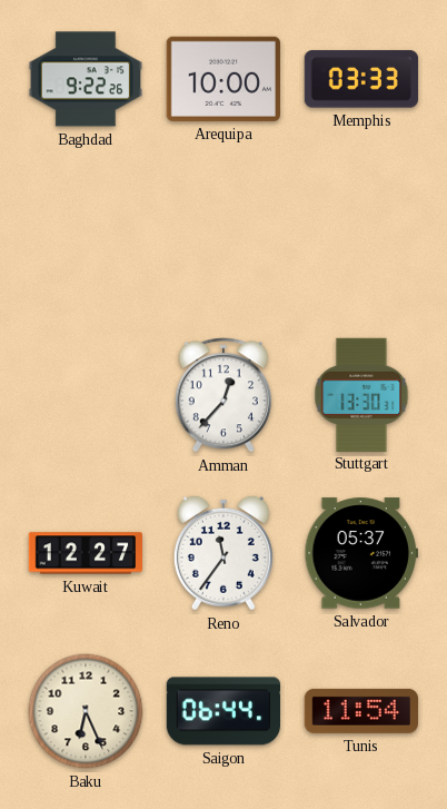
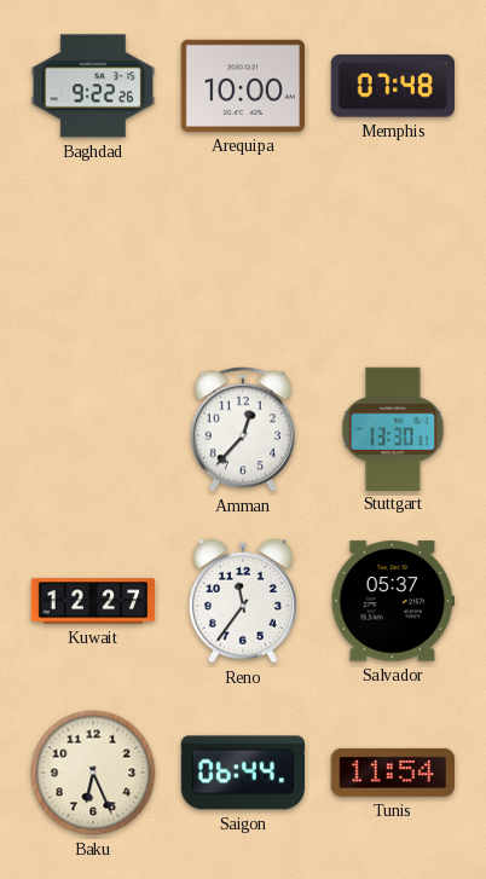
Memphis: 03:33 -> 07:48
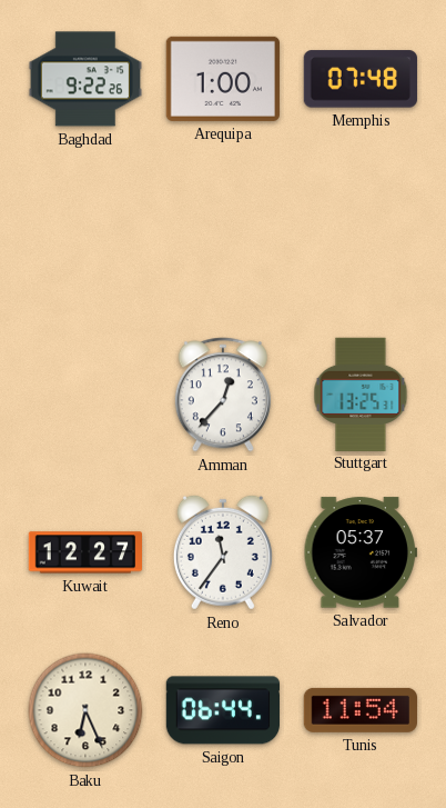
Arequipa: 10:00 -> 1:00
Stuttgart: 13:30 -> 13:25
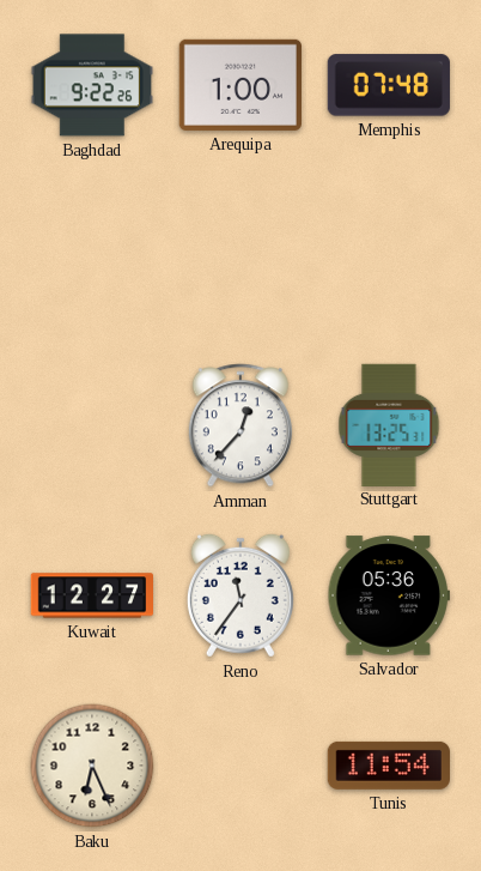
Salvador: 05:37 -> 05:36
Saigon: 06:44 -> none
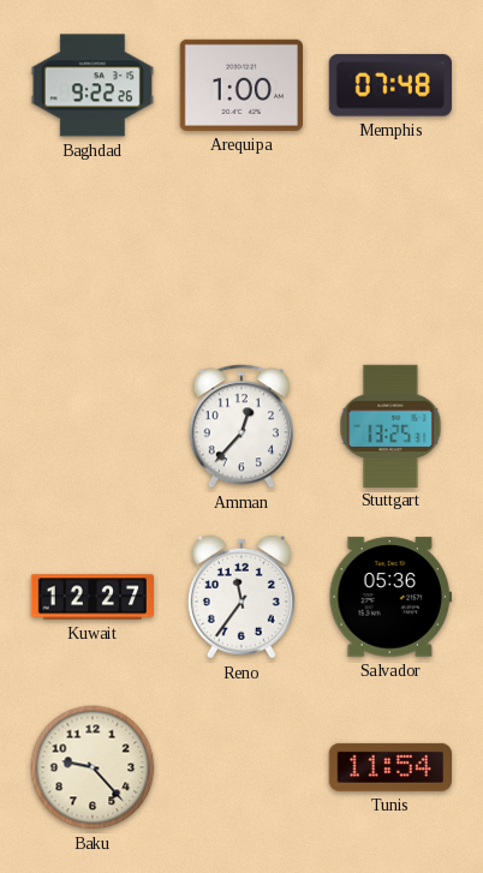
Baku: 6:26 -> 9:23
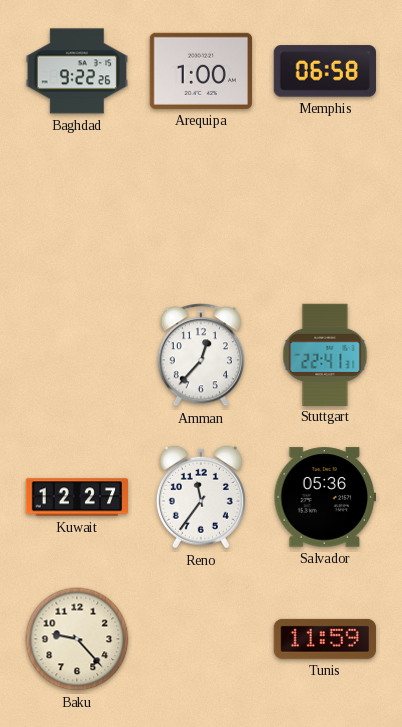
Memphis: 07:48 -> 06:58
Stuttgart: 13:25 -> 22:41
Tunis: 11:54 -> 11:59
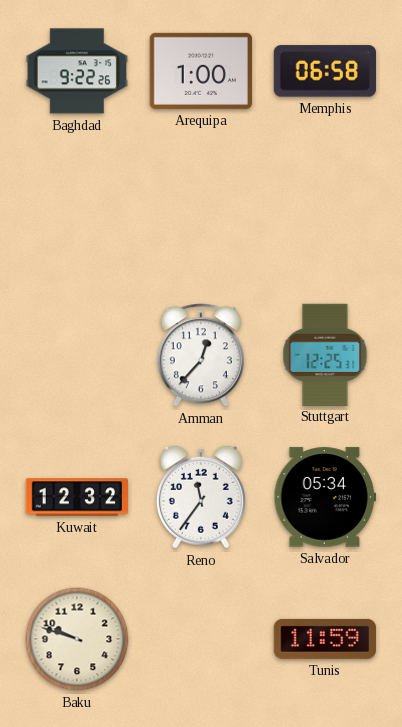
Stuttgart: 22:41 -> 12:25
Kuwait: 12:27 -> 12:32
Salvador: 05:36 -> 05:34
Baku: 9:23 -> 9:48
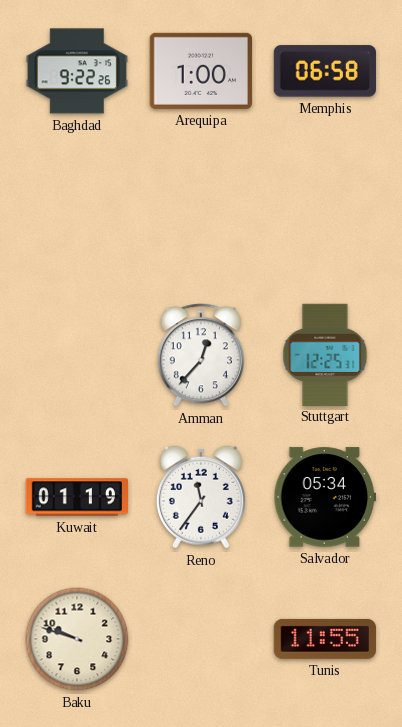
Kuwait: 12:32 -> 01:19
Tunis: 11:59 -> 11:55
